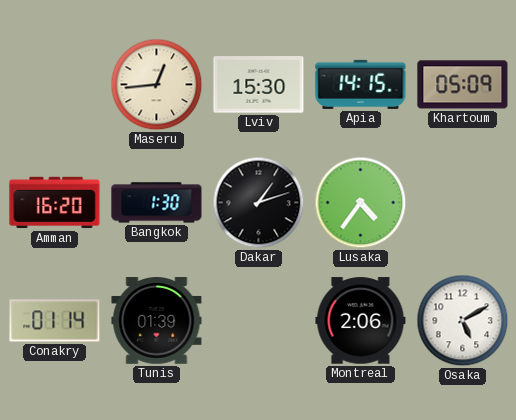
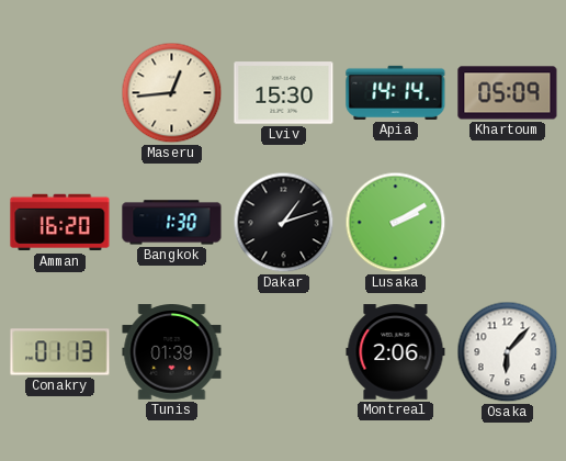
Apia: 14:15 -> 14:14
Lusaka: 4:36 -> 2:10
Conakry: 01:14 -> 01:13
Osaka: 5:10 -> 6:07
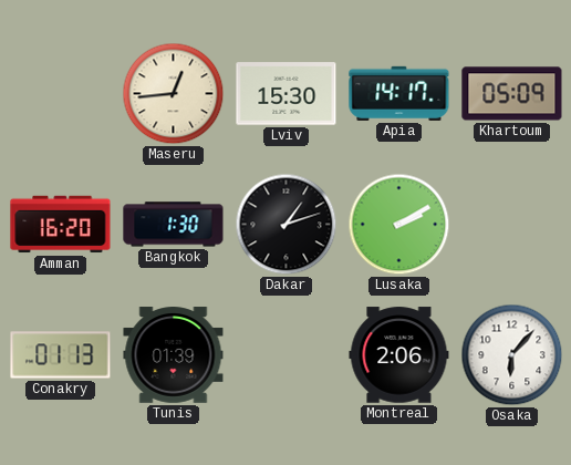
Apia: 14:14 -> 14:17
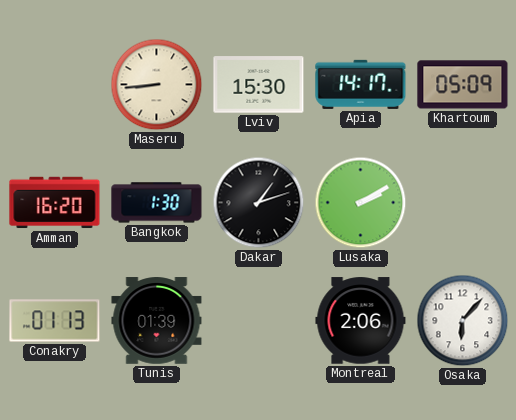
Maseru: 12:44 -> 8:44
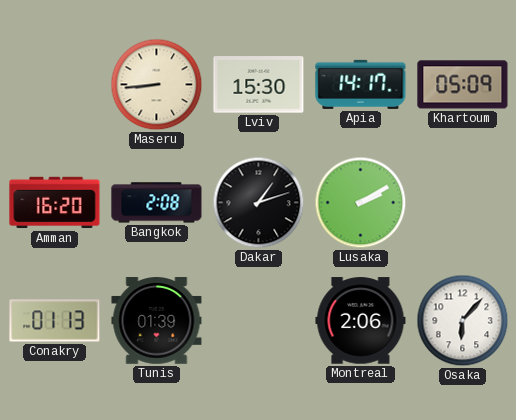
Bangkok: 1:30 -> 2:08
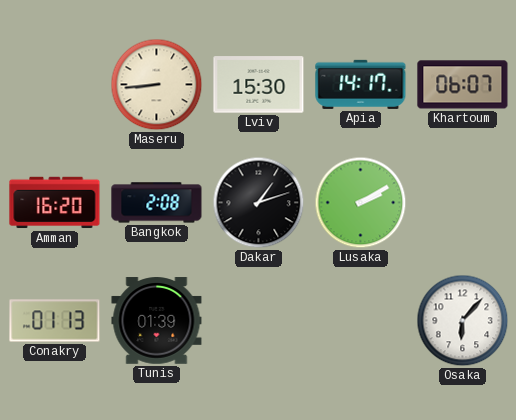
Khartoum: 05:09 -> 06:07
Montreal: 2:06 -> none
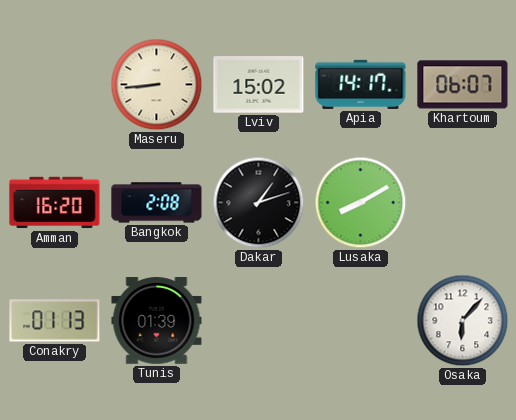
Lviv: 15:30 -> 15:02
Lusaka: 2:10 -> 8:10
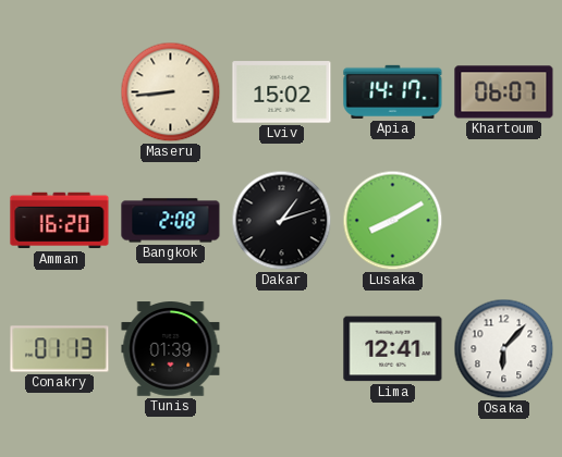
Lima: none -> 12:41
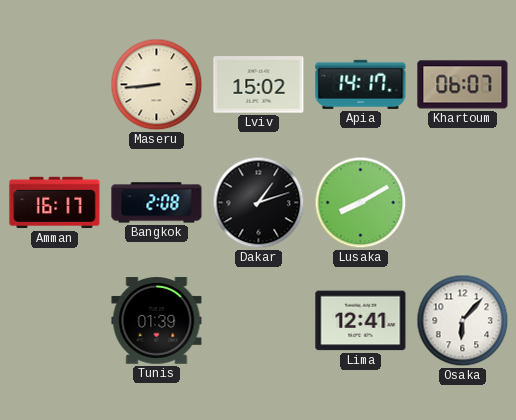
Amman: 16:20 -> 16:17
Conakry: 01:13 -> none
